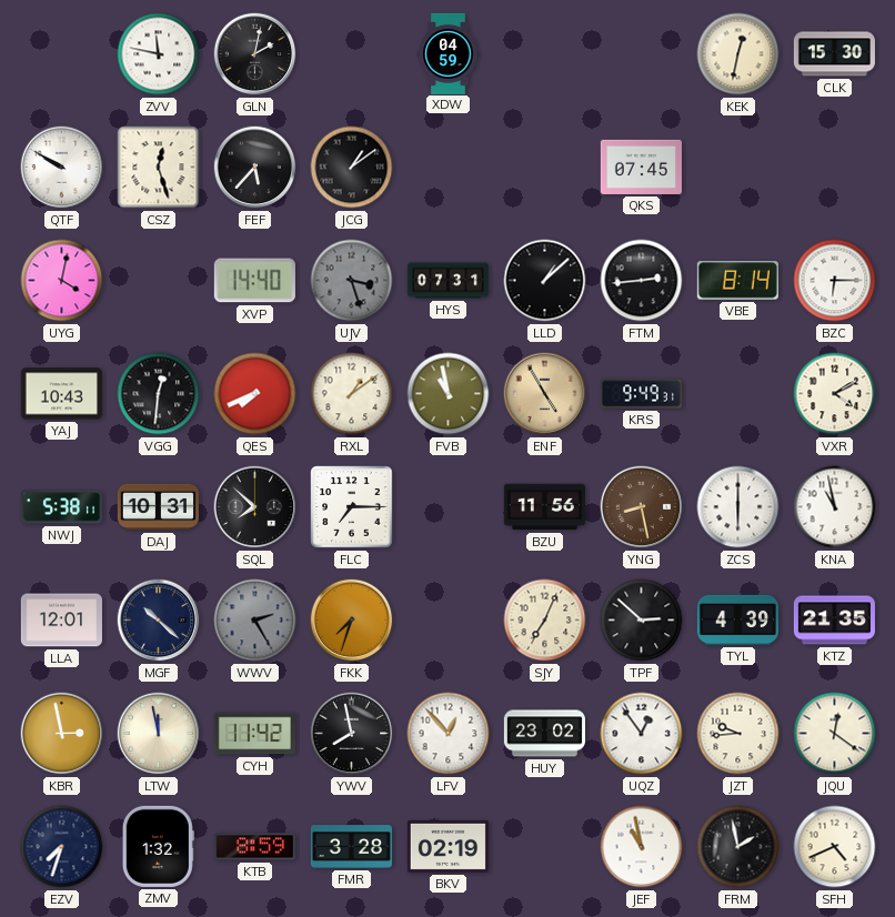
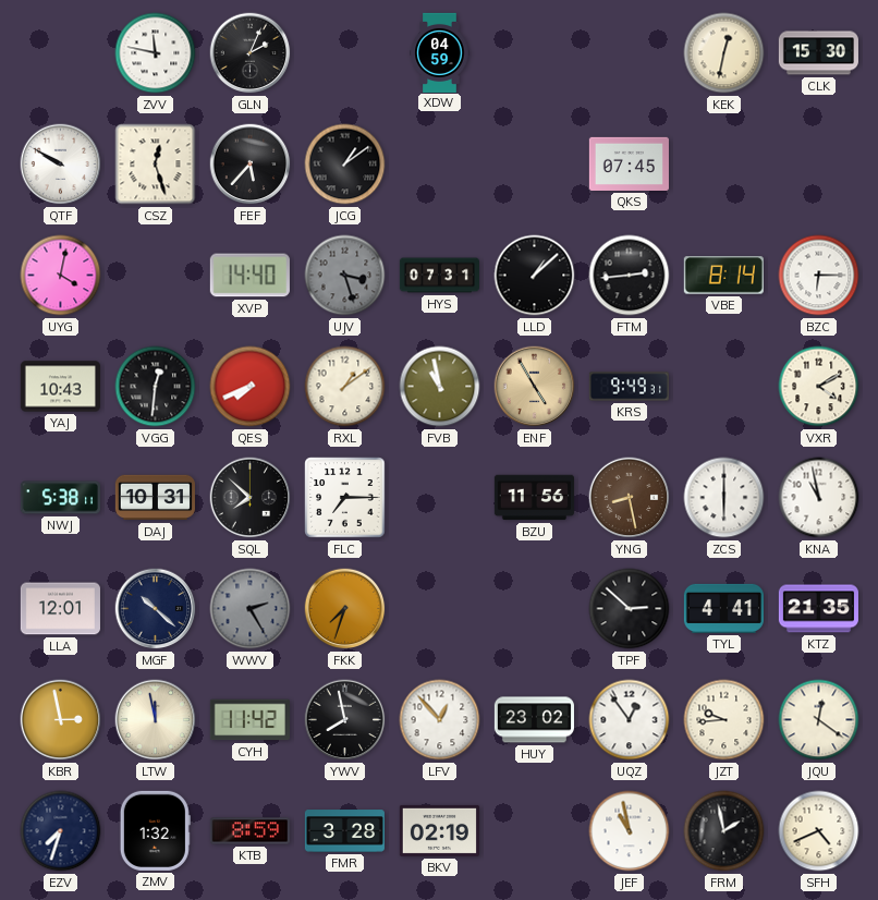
GLN: 2:02 -> 2:04
SJY: 7:04 -> none
TYL: 4:39 -> 4:41
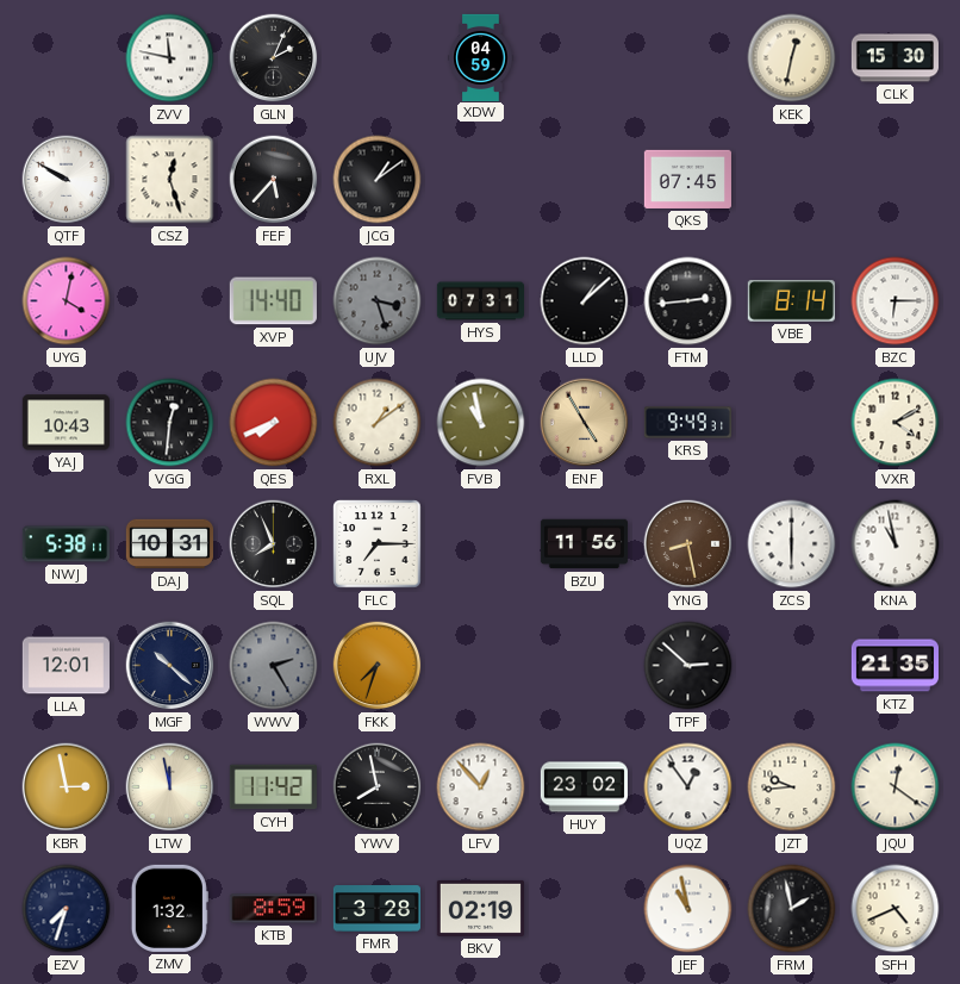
SQL: 7:52 -> 7:56
TYL: 4:41 -> none
